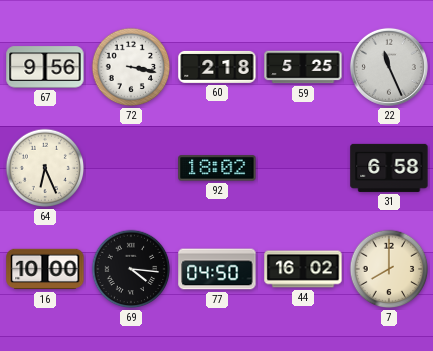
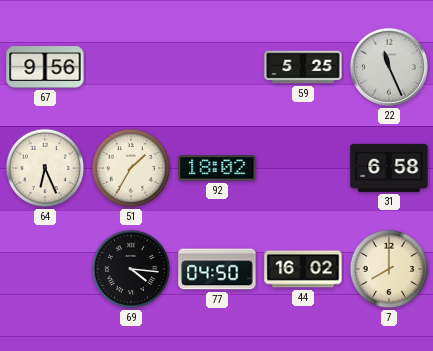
72: 3:17 -> none
60: 2:18 -> none
51: none -> 1:35
16: 10:00 -> none
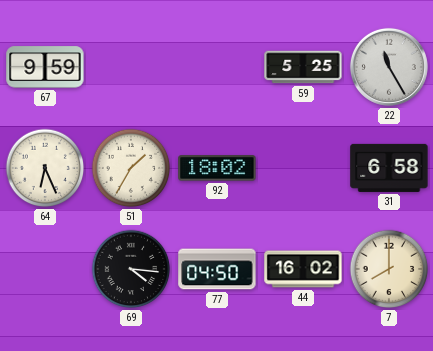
67: 9:56 -> 9:59
22: 11:26 -> 11:25
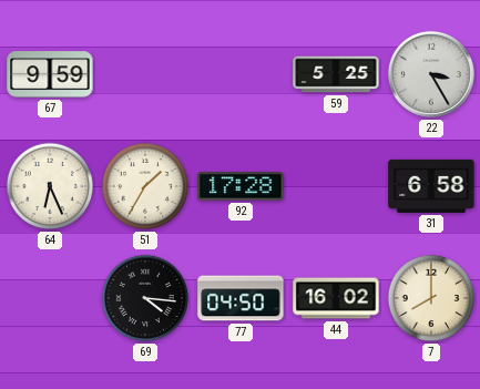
22: 11:25 -> 3:25
92: 18:02 -> 17:28
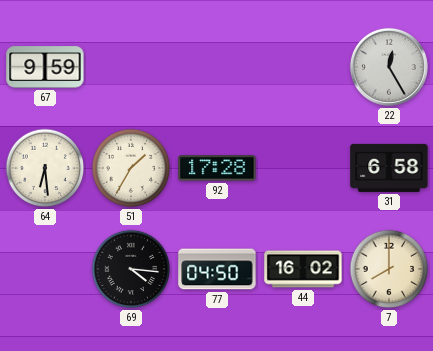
59: 5:25 -> none
22: 3:25 -> 12:25
64: 6:26 -> 6:29
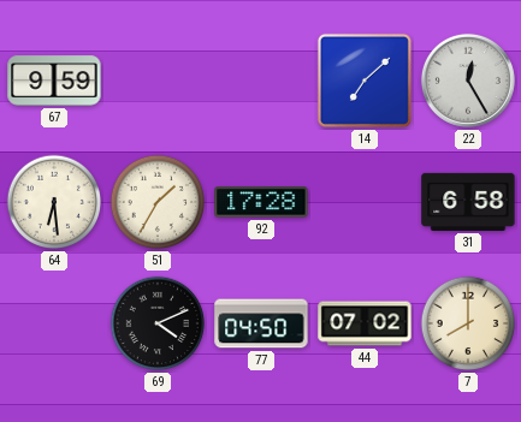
14: none -> 7:08
69: 4:16 -> 4:11
44: 16:02 -> 07:02
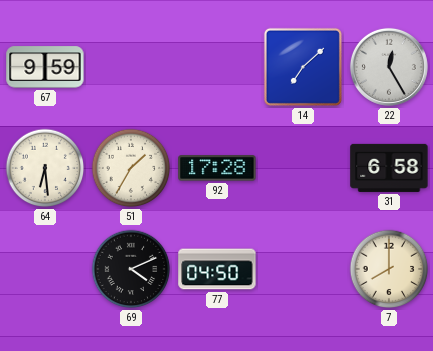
44: 07:02 -> none
